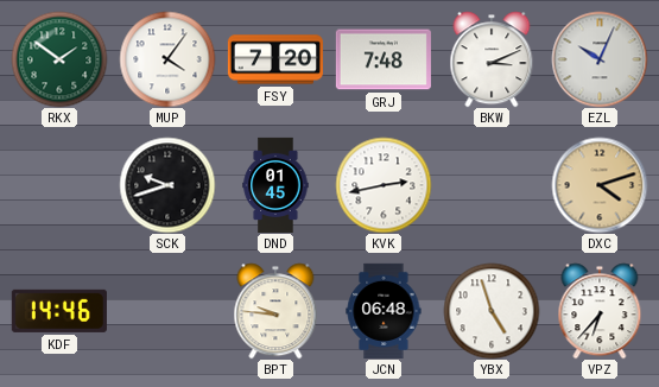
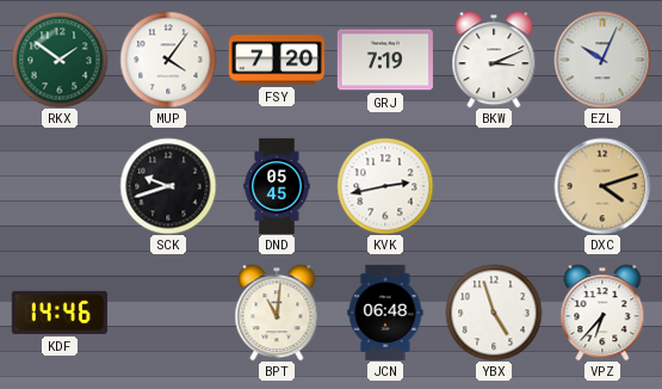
GRJ: 7:48 -> 7:19
DND: 01:45 -> 05:45
BPT: 9:46 -> 11:01
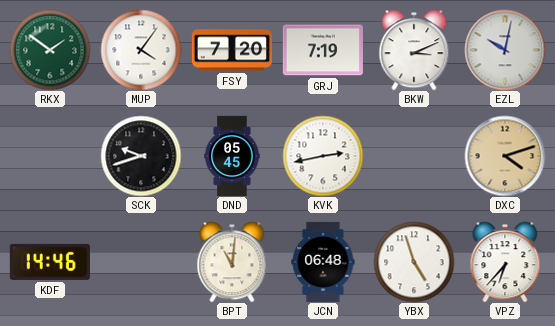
EZL: 10:04 -> 10:02
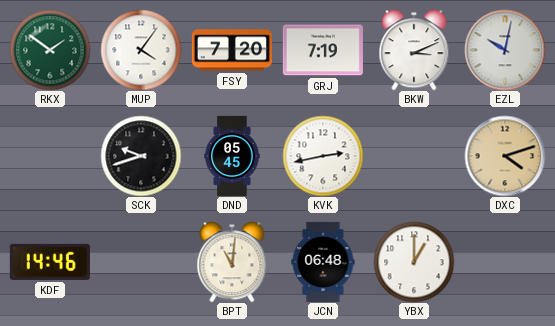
YBX: 4:57 -> 1:00
VPZ: 6:37 -> none
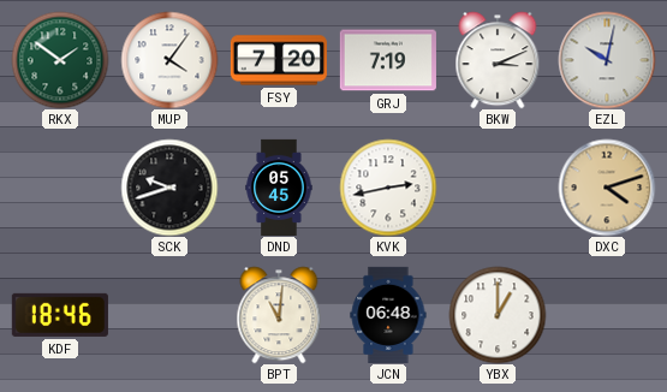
KDF: 14:46 -> 18:46
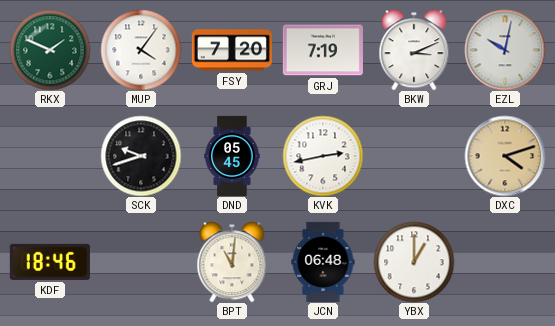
RKX: 1:51 -> 1:49
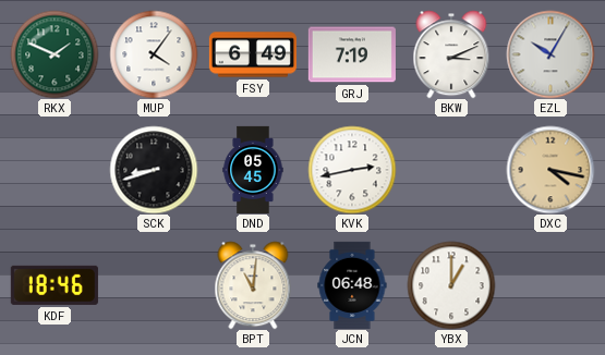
FSY: 7:20 -> 6:49
EZL: 10:02 -> 10:05
SCK: 9:42 -> 8:42
DXC: 4:12 -> 4:17
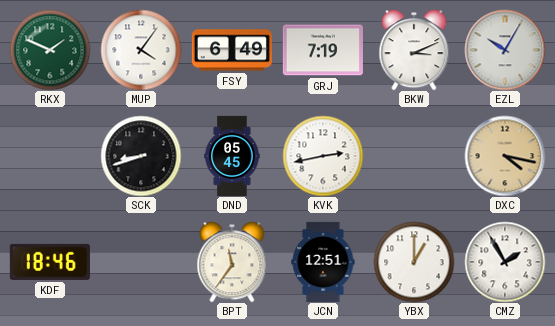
BPT: 11:01 -> 11:36
JCN: 06:48 -> 12:51
CMZ: none -> 1:55
